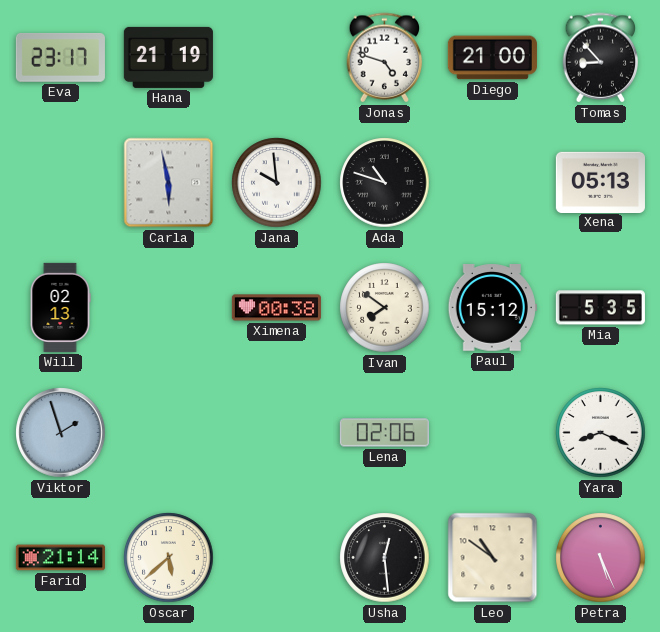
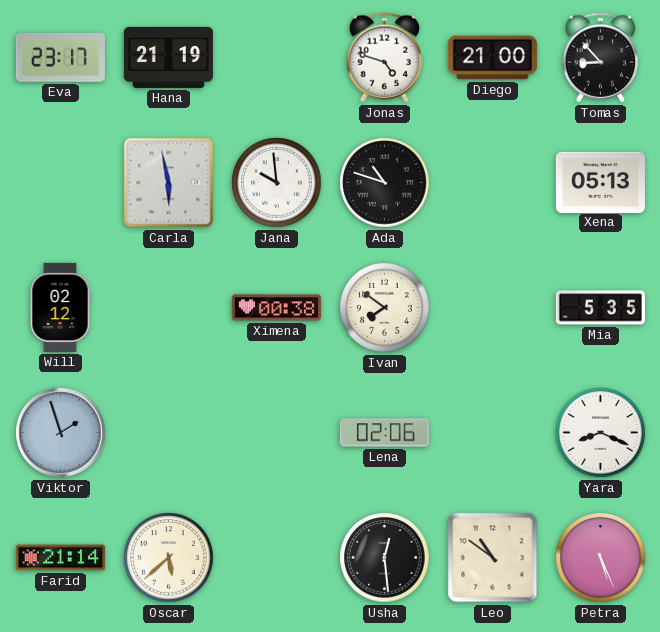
Will: 02:13 -> 02:12
Paul: 15:12 -> none
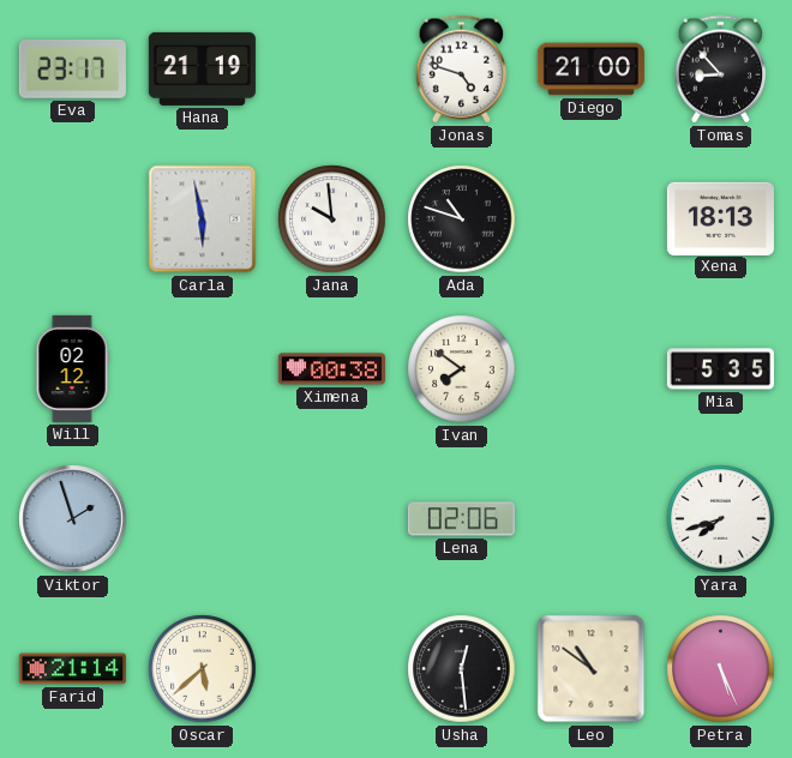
Xena: 05:13 -> 18:13
Yara: 8:19 -> 7:42
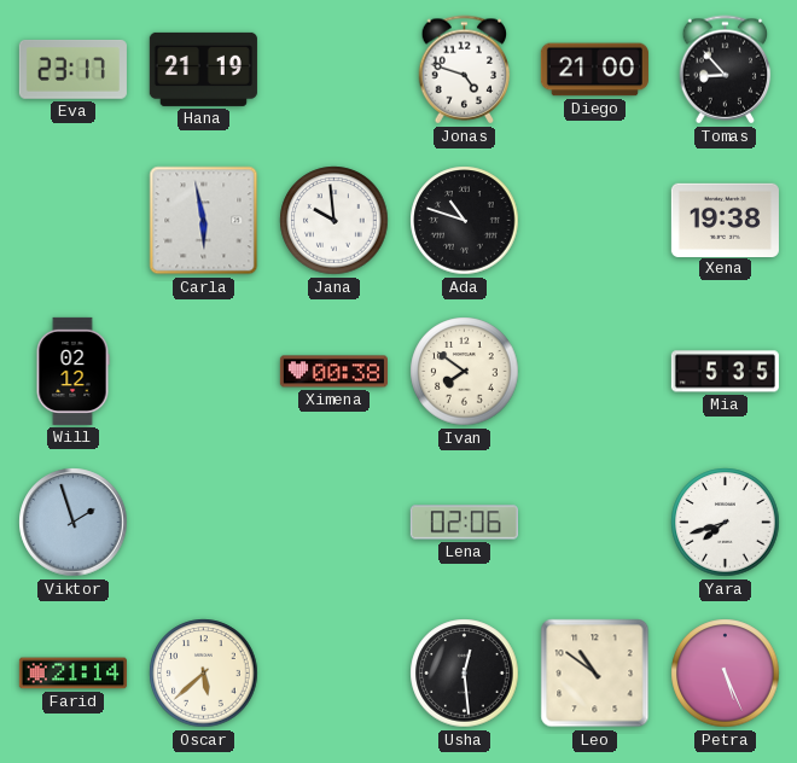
Xena: 18:13 -> 19:38
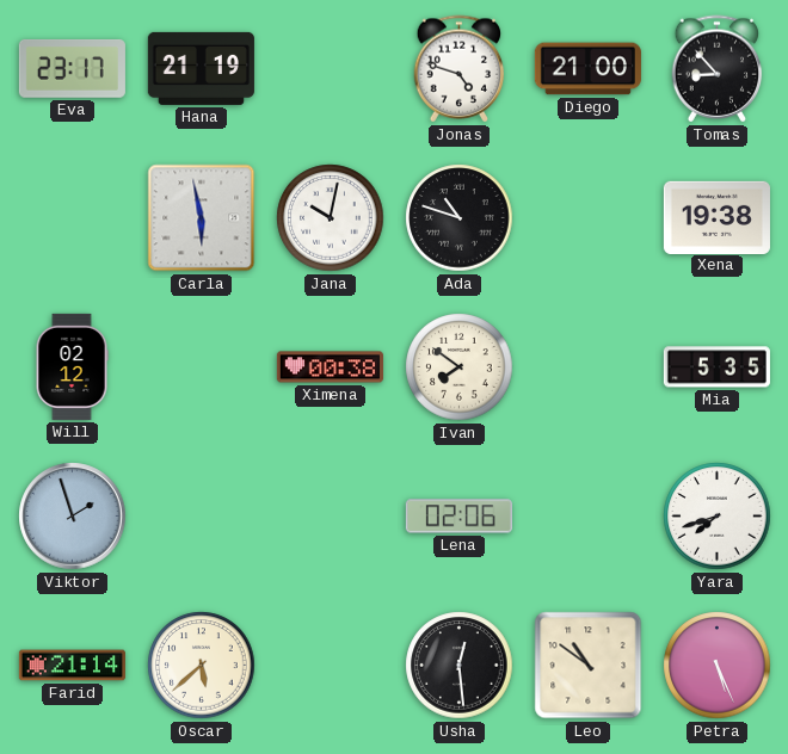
Jana: 9:59 -> 10:02
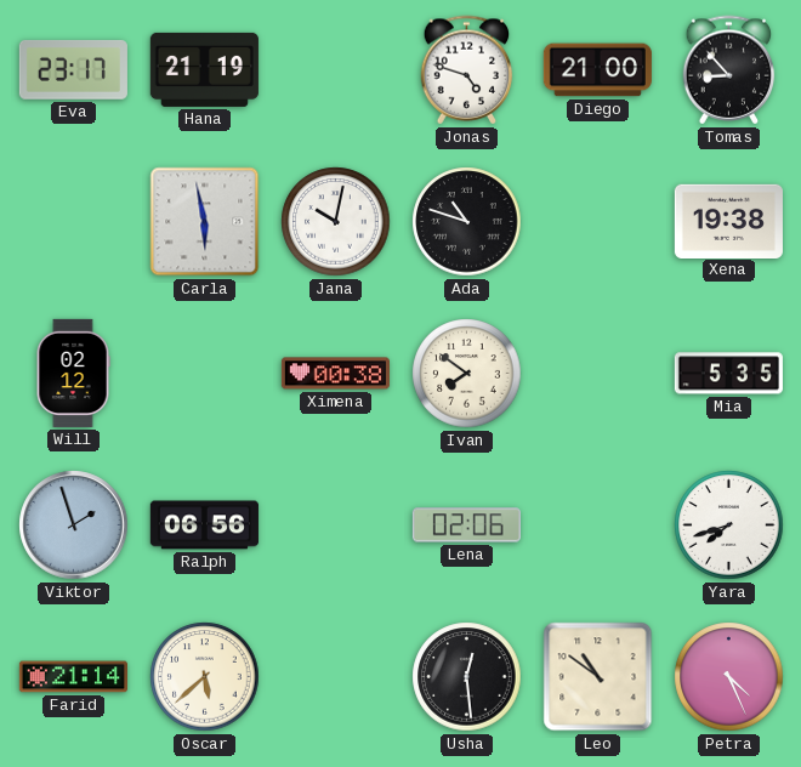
Ralph: none -> 06:56
Petra: 5:26 -> 4:26
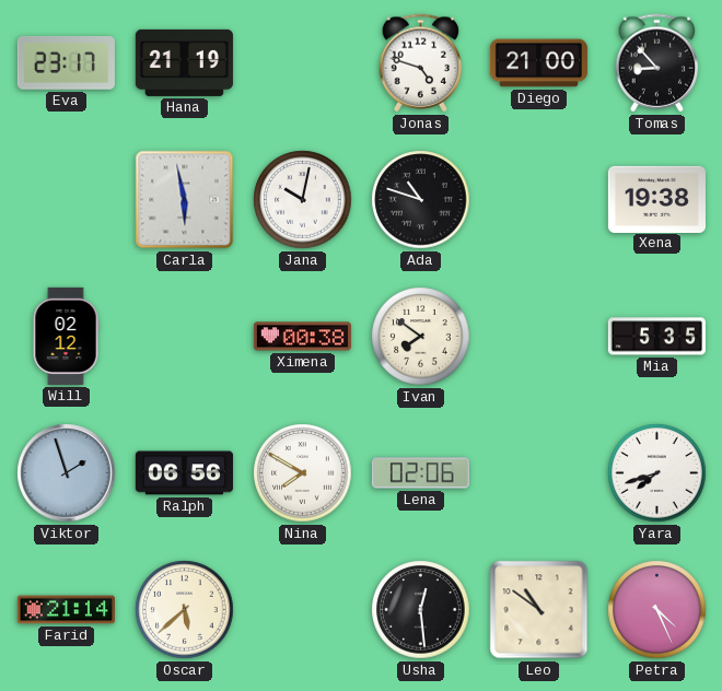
Nina: none -> 7:50
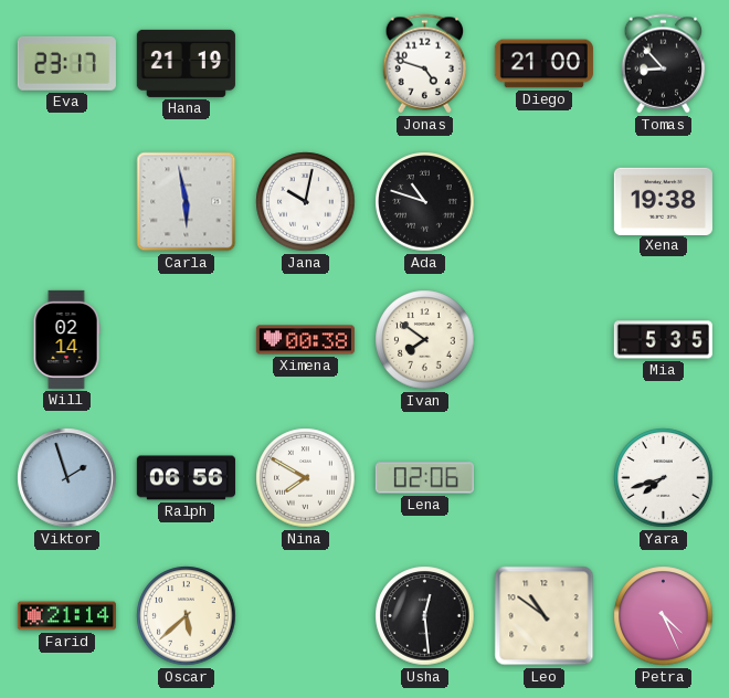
Will: 02:12 -> 02:14
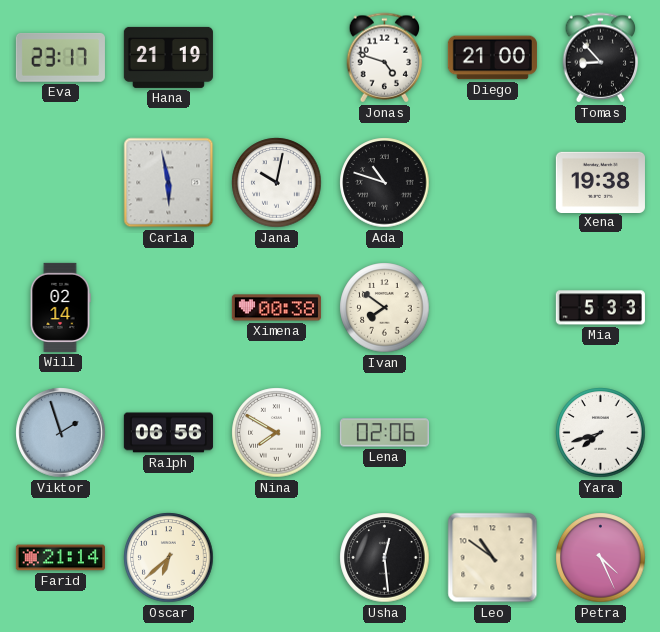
Mia: 5:35 -> 5:33
Oscar: 5:38 -> 6:38
